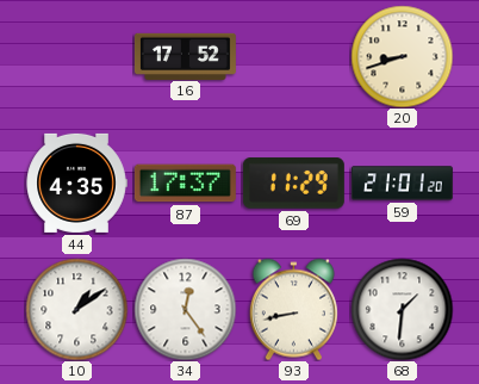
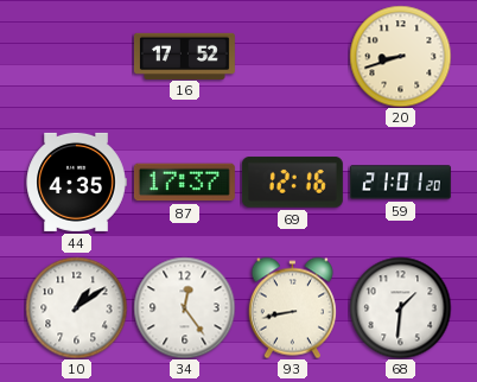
69: 11:29 -> 12:16
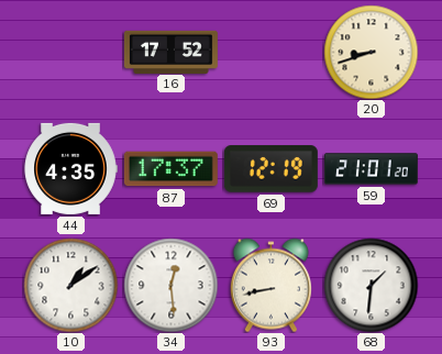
69: 12:16 -> 12:19
34: 12:24 -> 12:29
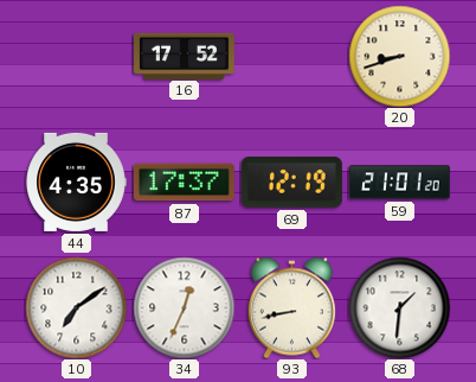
10: 1:09 -> 7:09
34: 12:29 -> 12:34
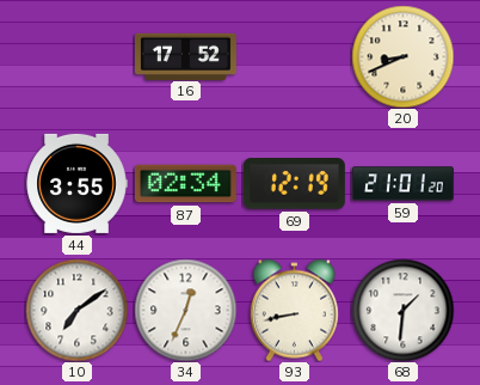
20: 8:42 -> 8:41
44: 4:35 -> 3:55
87: 17:37 -> 02:34
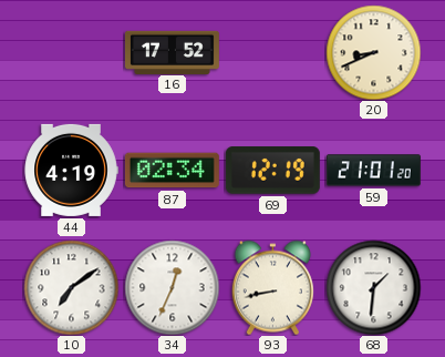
44: 3:55 -> 4:19
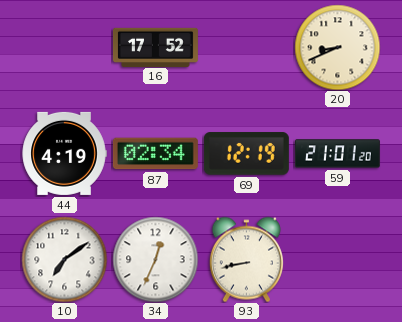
68: 1:31 -> none
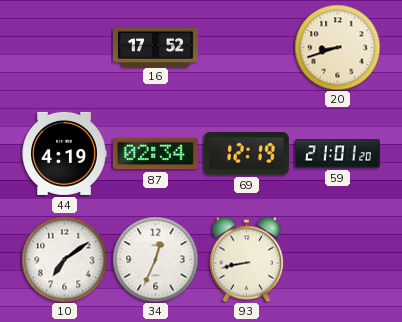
20: 8:41 -> 8:42
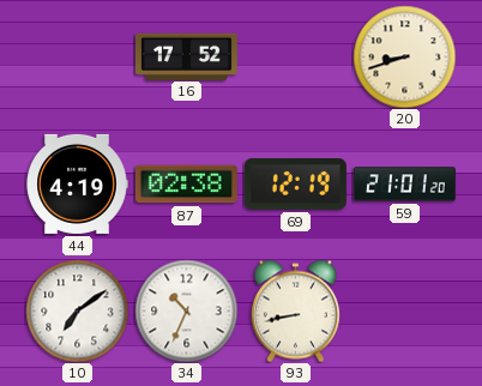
87: 02:34 -> 02:38
34: 12:34 -> 10:34
